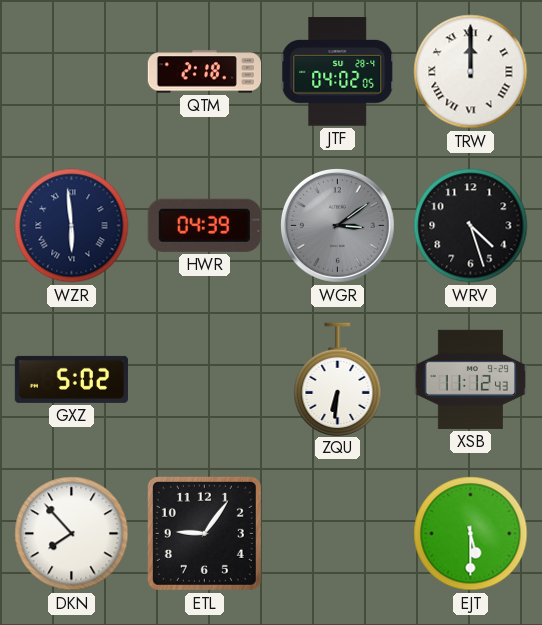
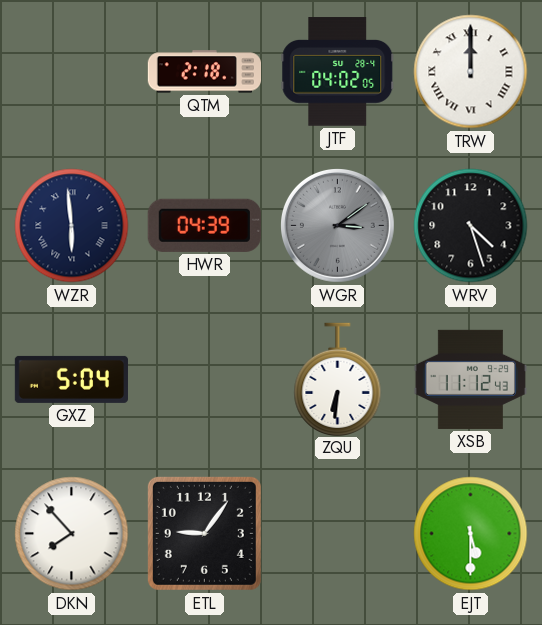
GXZ: 5:02 -> 5:04
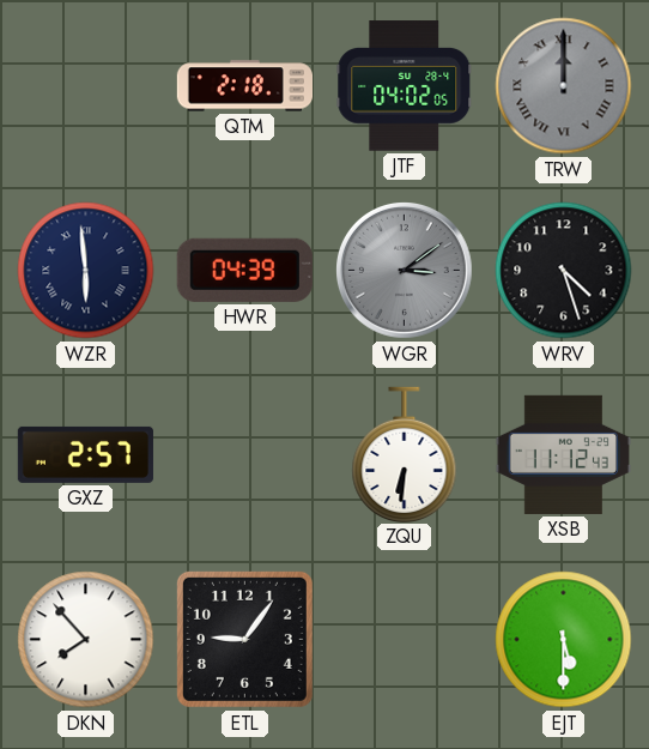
TRW dial: white -> grey
GXZ: 5:04 -> 2:57
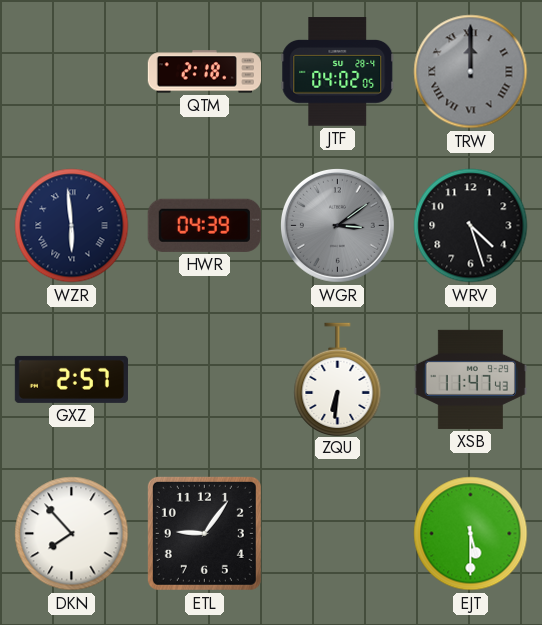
XSB: 11:12 -> 11:47
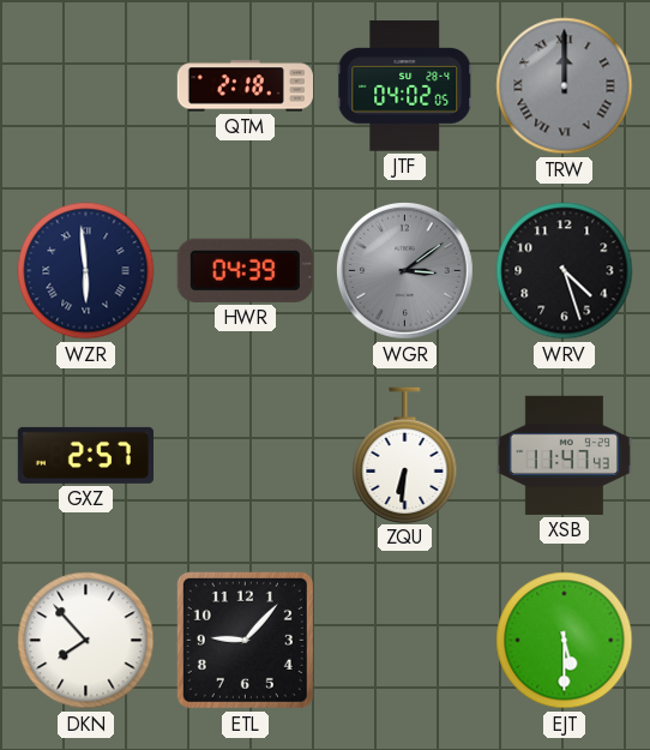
ETL: 9:06 -> 9:07
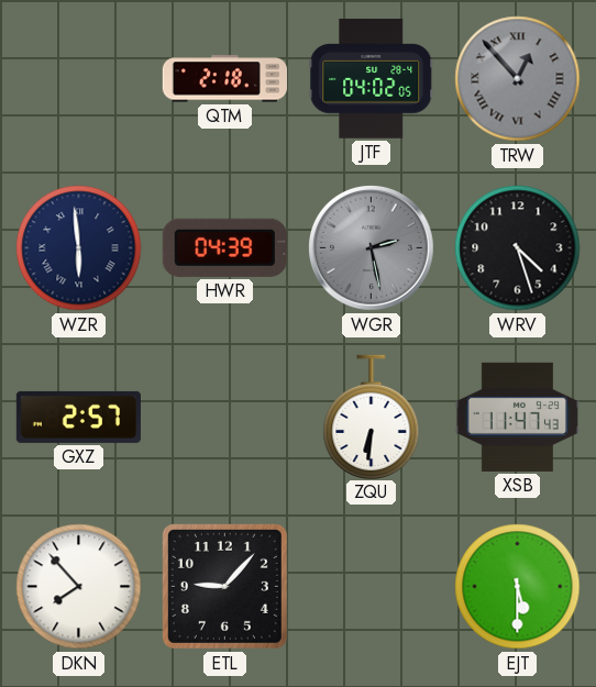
TRW: 12:00 -> 12:53
WGR: 3:09 -> 2:28
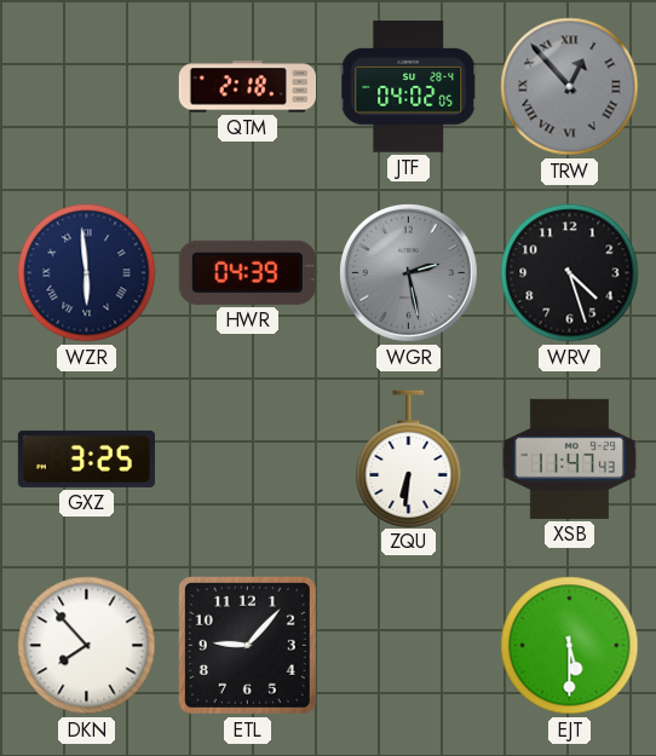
GXZ: 2:57 -> 3:25
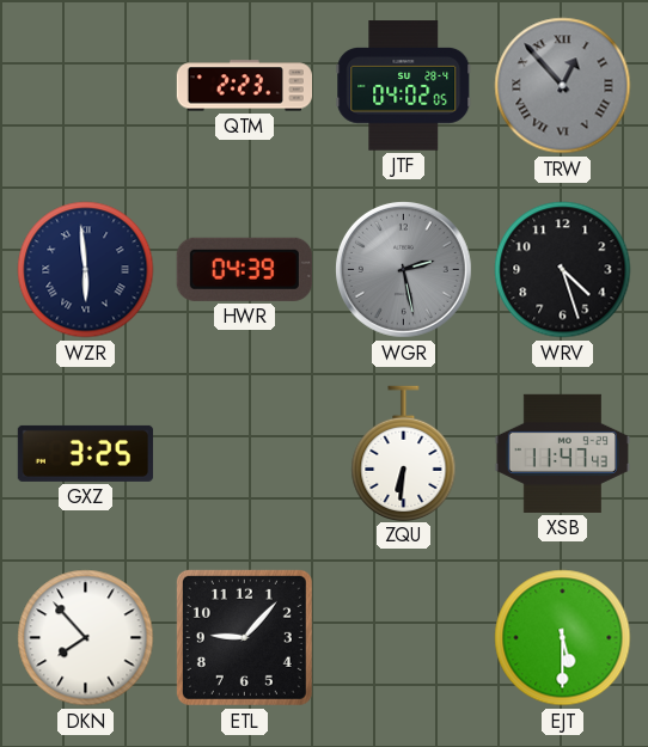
QTM: 2:18 -> 2:23
